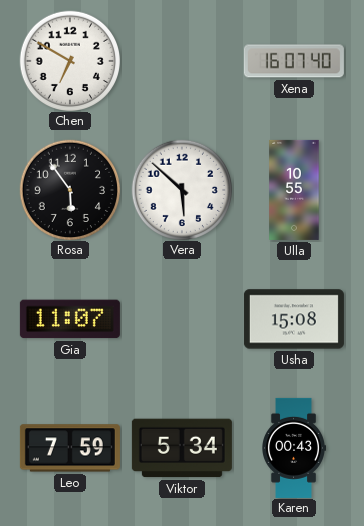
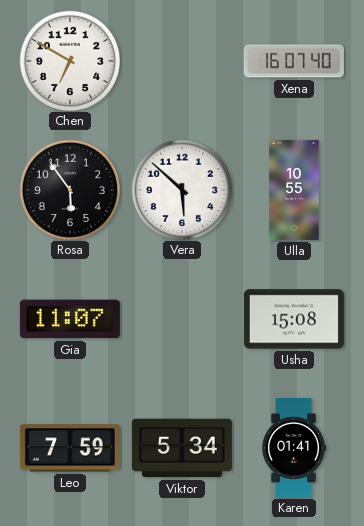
Karen: 00:43 -> 01:41
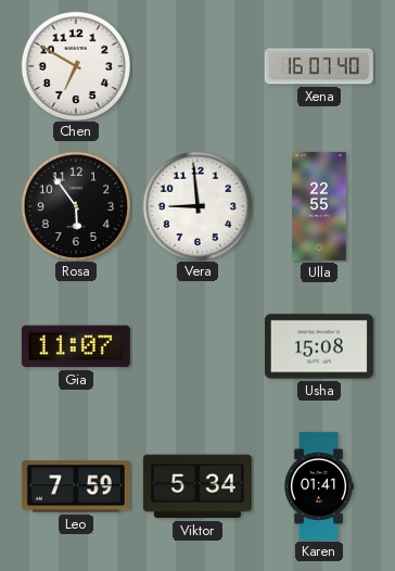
Vera: 5:52 -> 8:59
Ulla: 10:55 -> 22:55
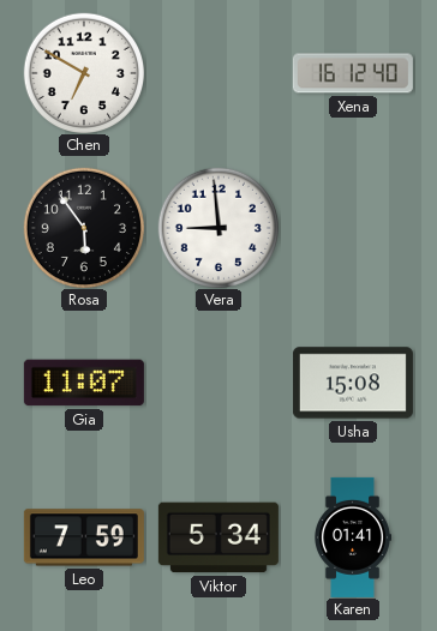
Xena: 16:07 -> 16:12
Ulla: 22:55 -> none
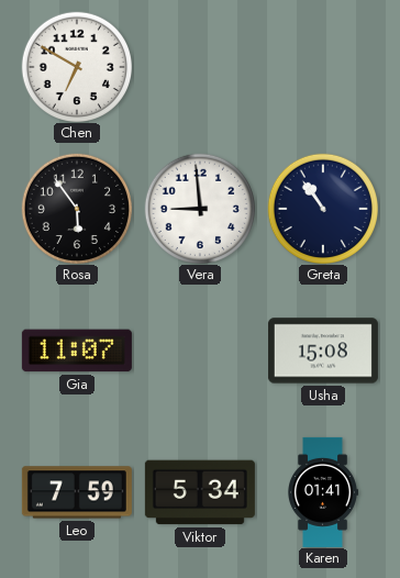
Xena: 16:12 -> none
Greta: none -> 10:54
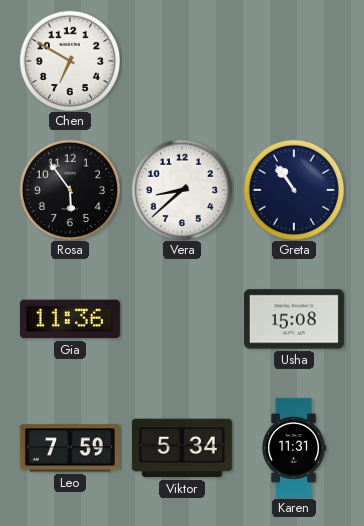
Vera: 8:59 -> 8:38
Gia: 11:07 -> 11:36
Karen: 01:41 -> 11:31
